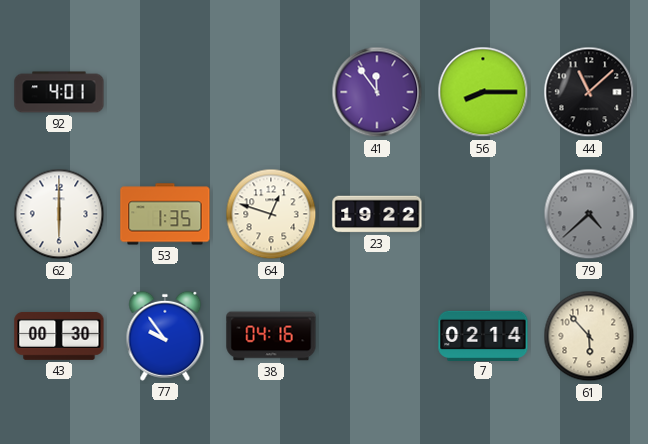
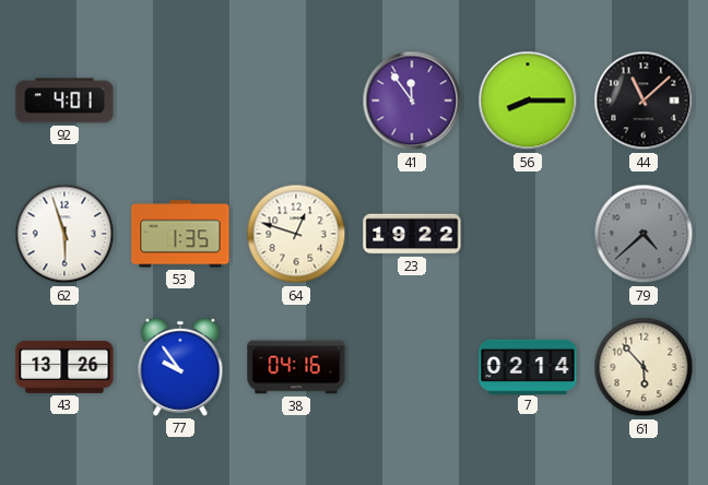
62: 6:00 -> 5:57
43: 00:30 -> 13:26
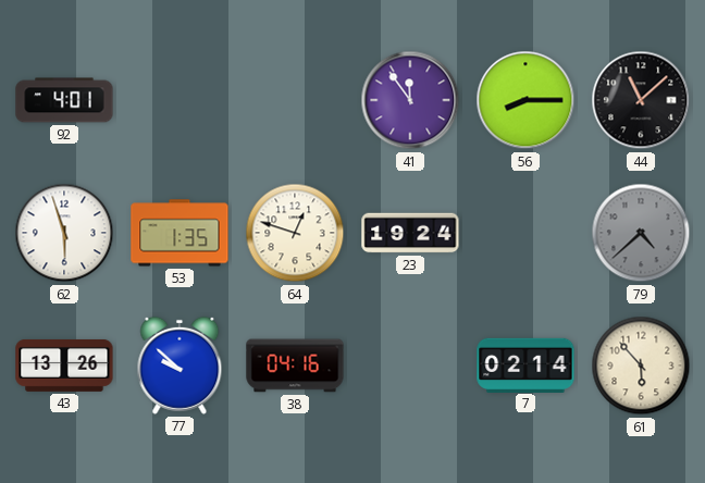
23: 19:22 -> 19:24
77: 9:54 -> 9:52
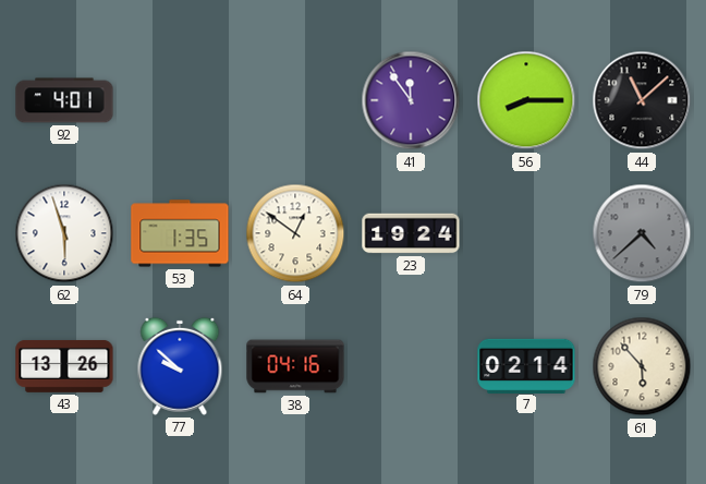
64: 12:48 -> 12:51
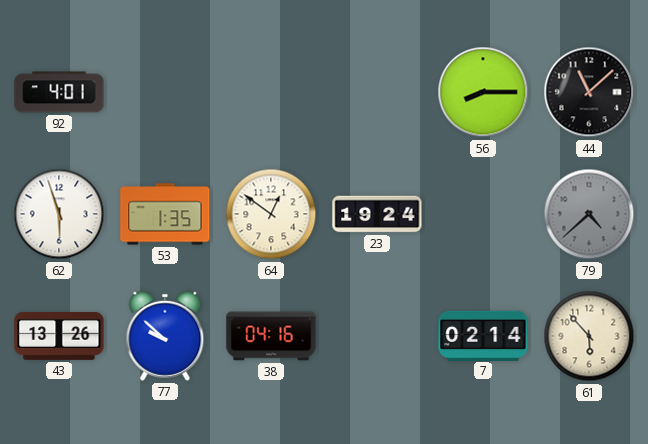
41: 11:54 -> none
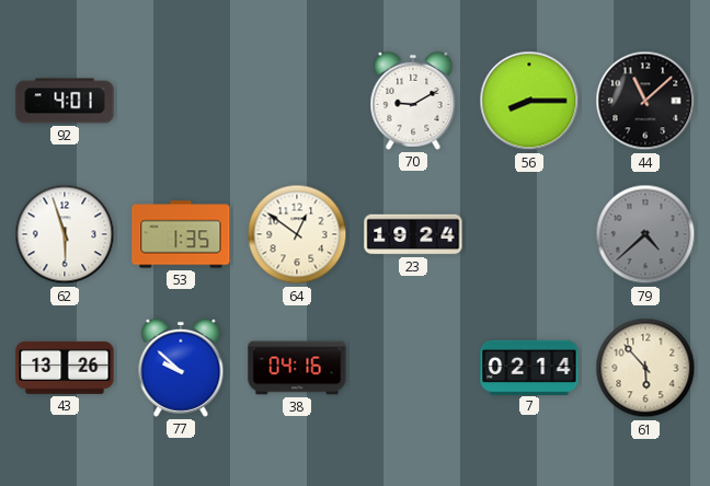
70: none -> 9:10
